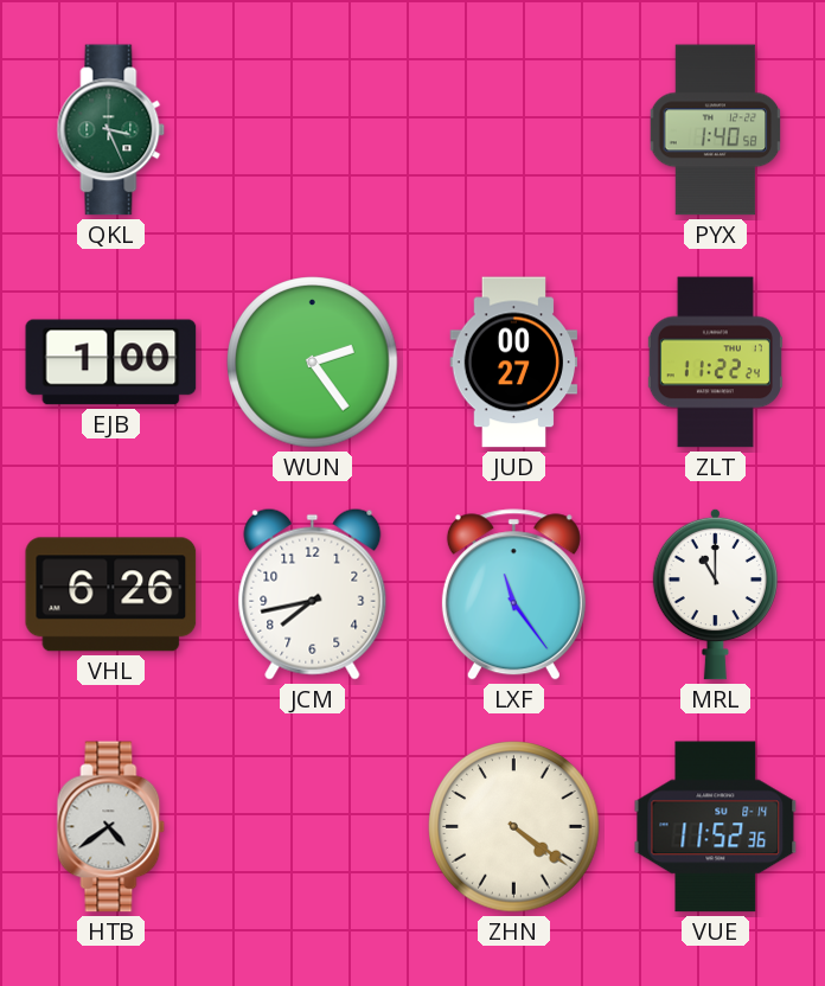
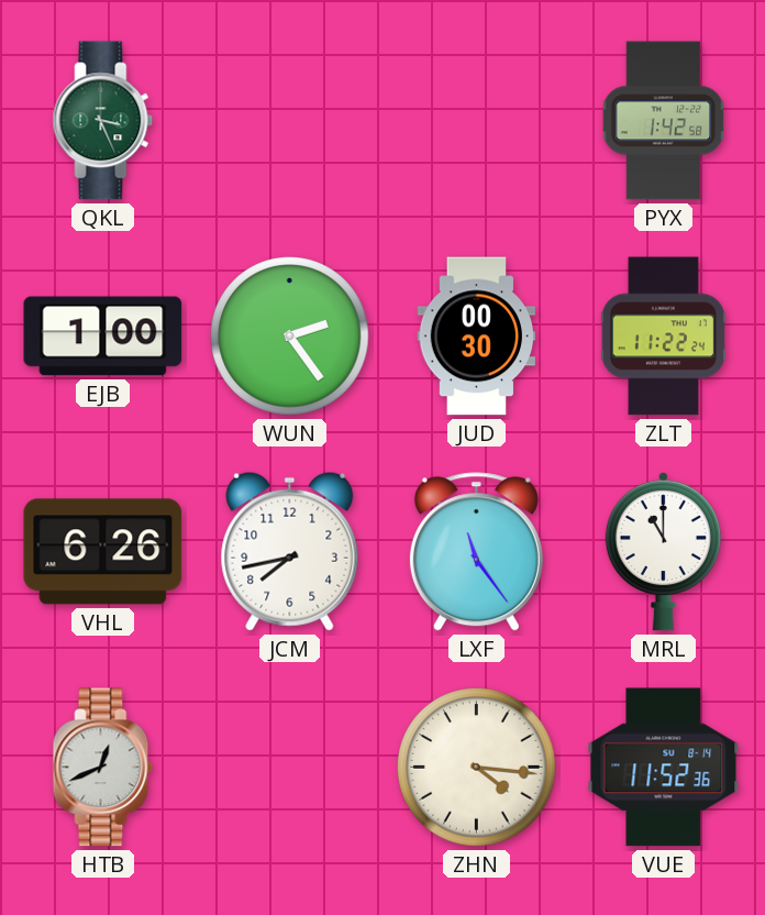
PYX: 1:40 -> 1:42
JUD: 00:27 -> 00:30
HTB: 4:39 -> 12:41
ZHN: 4:21 -> 4:16
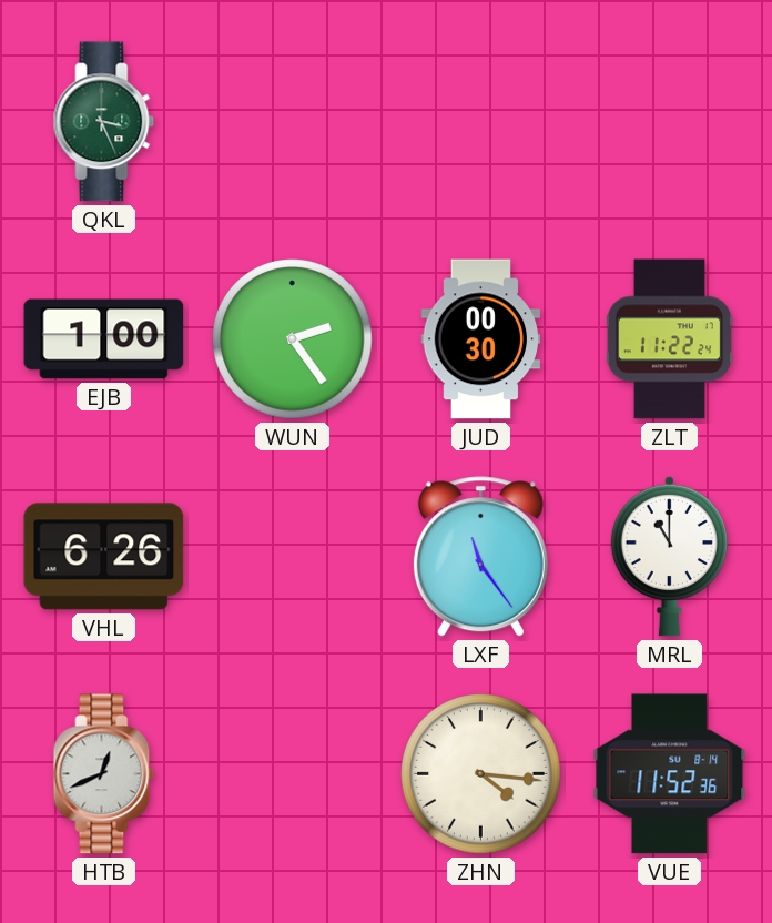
PYX: 1:42 -> none
JCM: 7:43 -> none
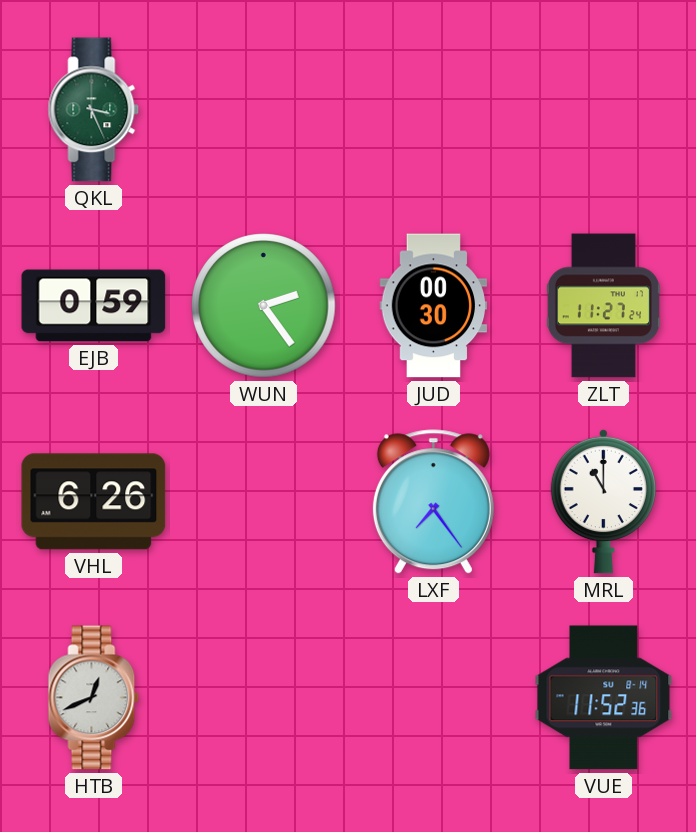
EJB: 1:00 -> 0:59
ZLT: 11:22 -> 11:27
LXF: 11:24 -> 7:24
ZHN: 4:16 -> none
